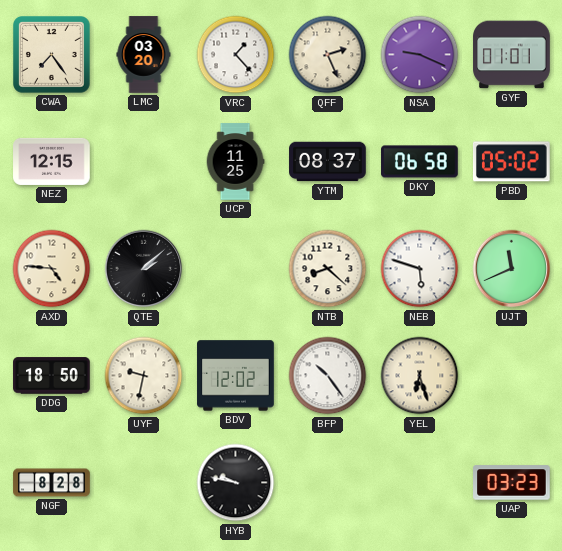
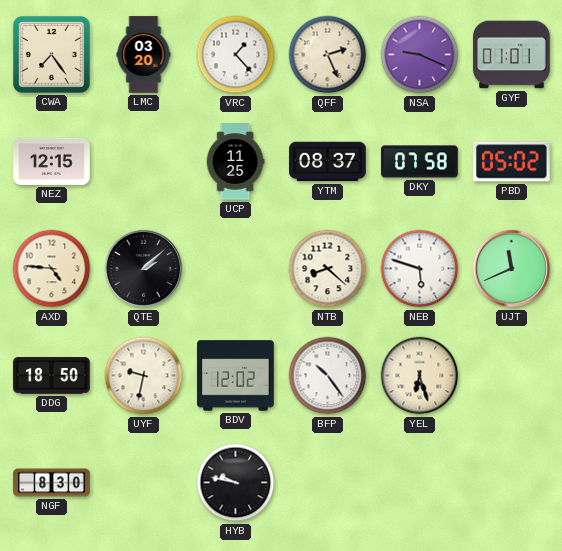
DKY: 06:58 -> 07:58
NGF: 8:28 -> 8:30
UAP: 03:23 -> none
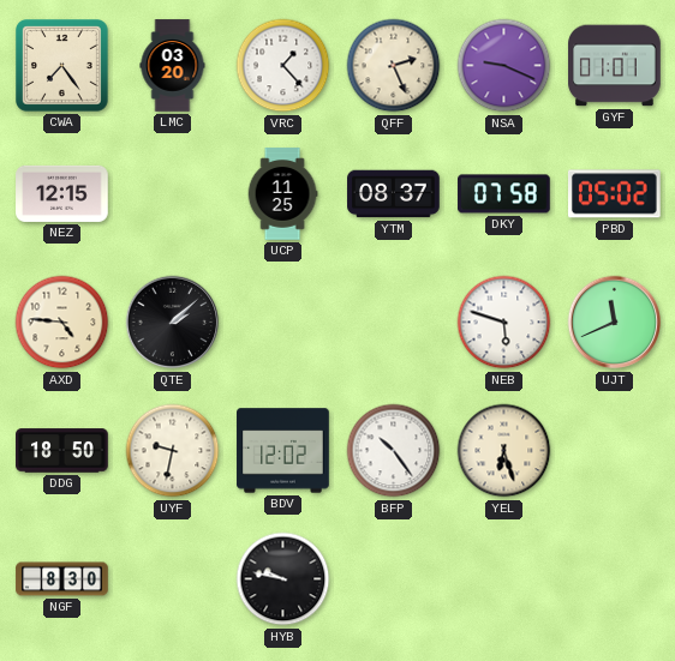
NTB: 8:22 -> none
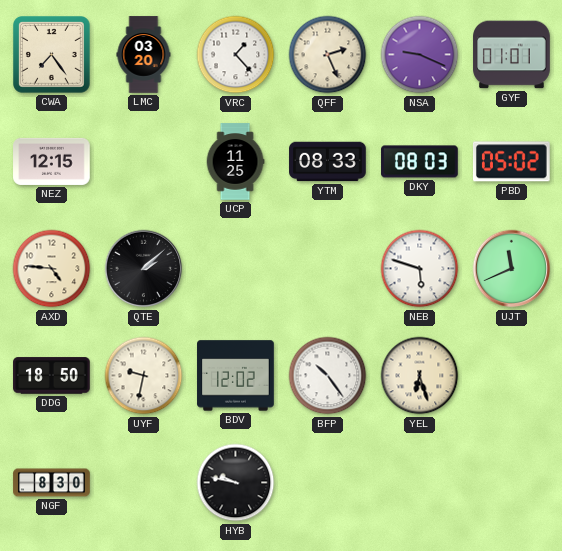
YTM: 08:37 -> 08:33
DKY: 07:58 -> 08:03
